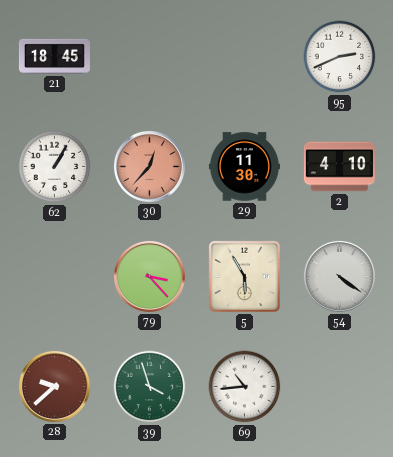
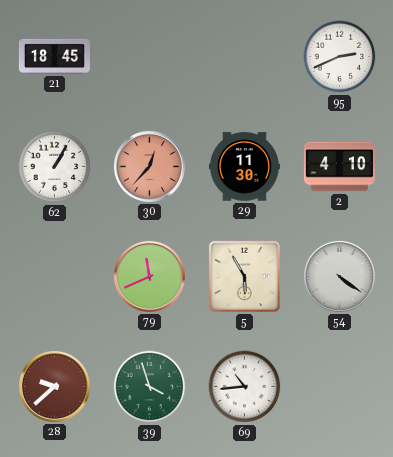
79: 3:23 -> 11:41
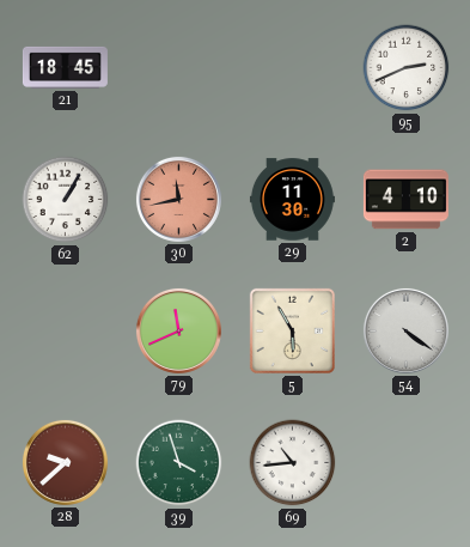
30: 12:37 -> 11:43
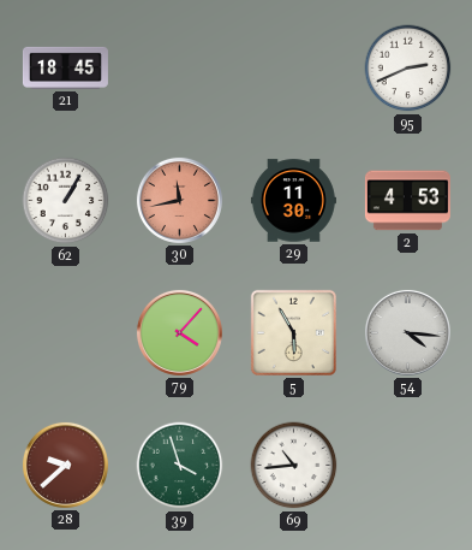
2: 4:10 -> 4:53
79: 11:41 -> 4:07
54: 4:21 -> 4:16
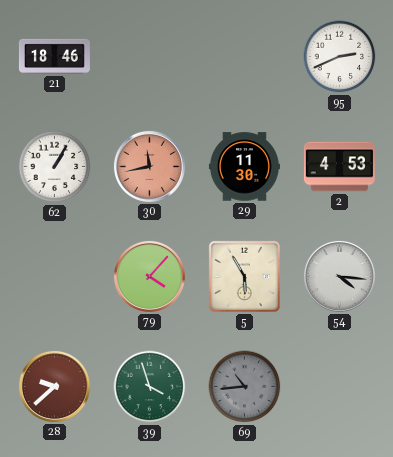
21: 18:45 -> 18:46
69 dial: white -> grey
